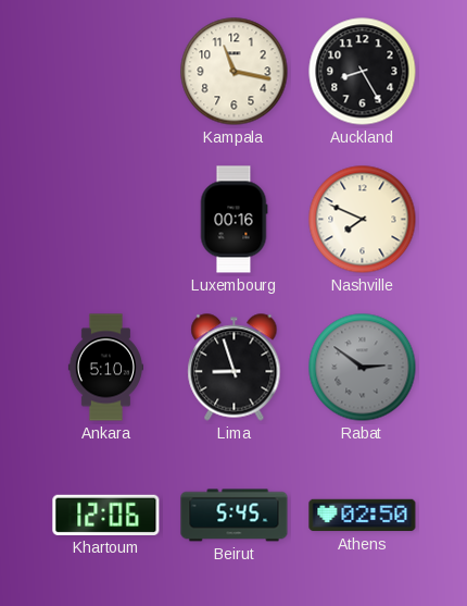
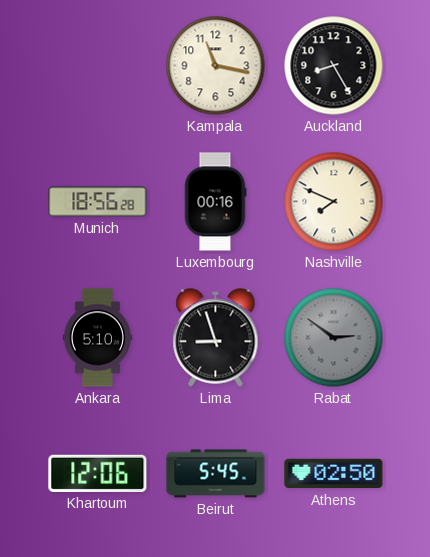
Munich: none -> 18:56
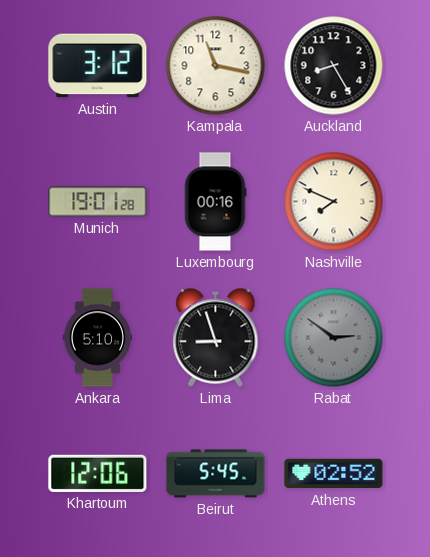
Austin: none -> 3:12
Munich: 18:56 -> 19:01
Athens: 02:50 -> 02:52
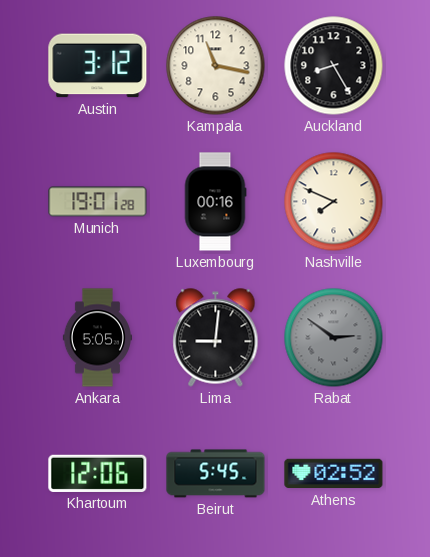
Ankara: 5:10 -> 5:05
Lima: 8:57 -> 9:01
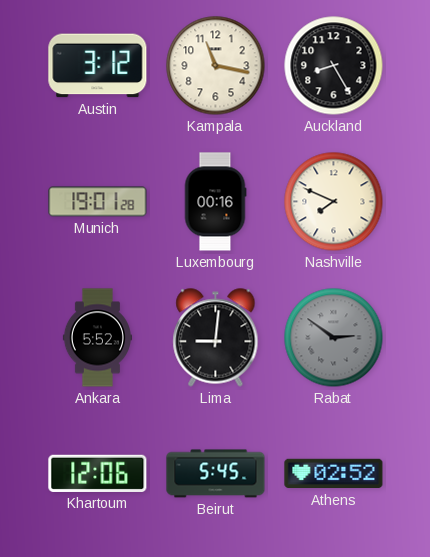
Ankara: 5:05 -> 5:52
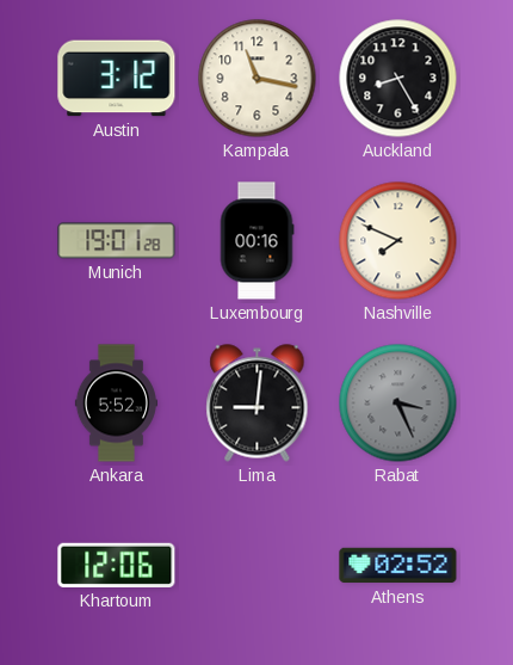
Rabat: 2:51 -> 3:26
Beirut: 5:45 -> none
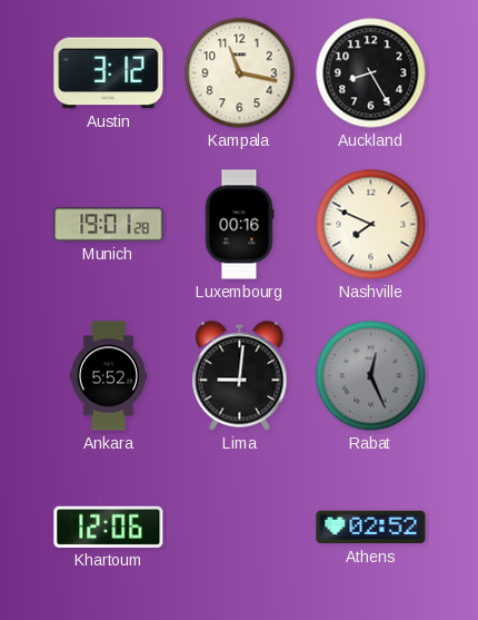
Rabat: 3:26 -> 12:26
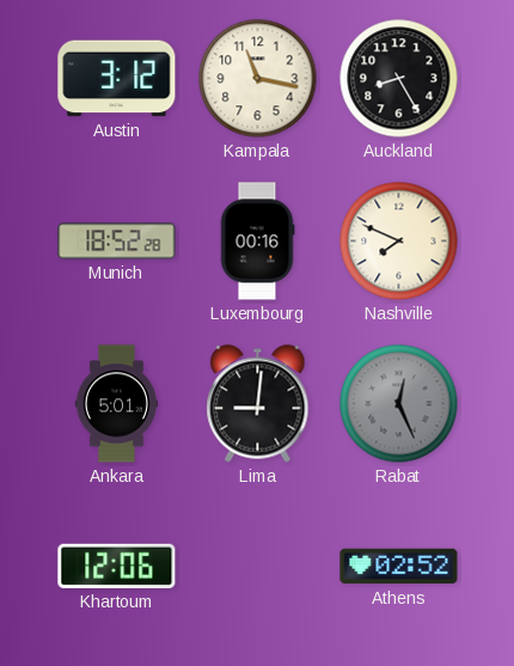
Munich: 19:01 -> 18:52
Ankara: 5:52 -> 5:01
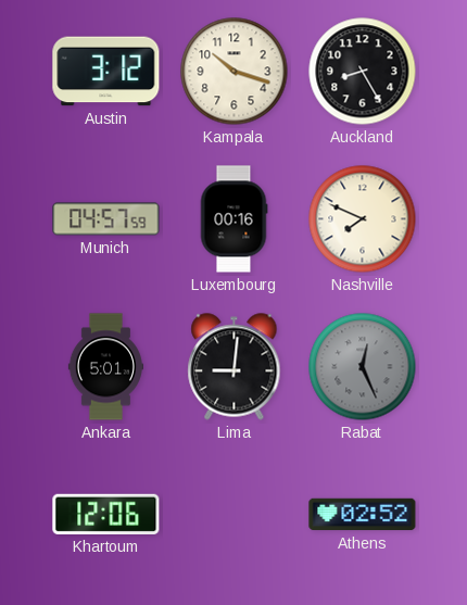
Kampala: 11:17 -> 10:18
Munich: 18:52 -> 04:57
